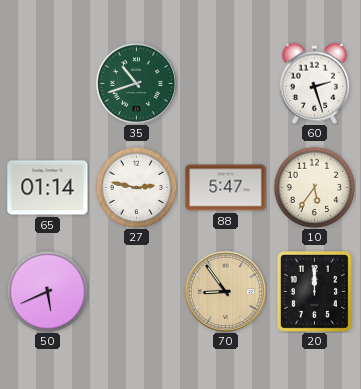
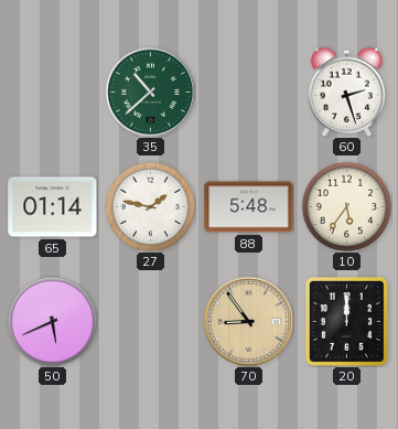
35: 10:42 -> 10:38
27: 2:47 -> 1:47
88: 5:47 -> 5:48
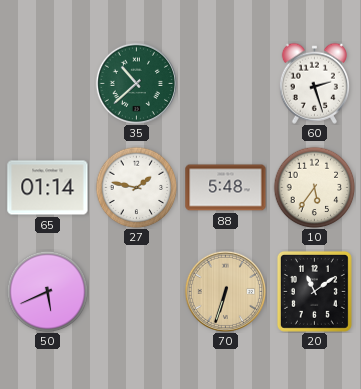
70: 8:54 -> 6:33
20: 12:00 -> 11:09
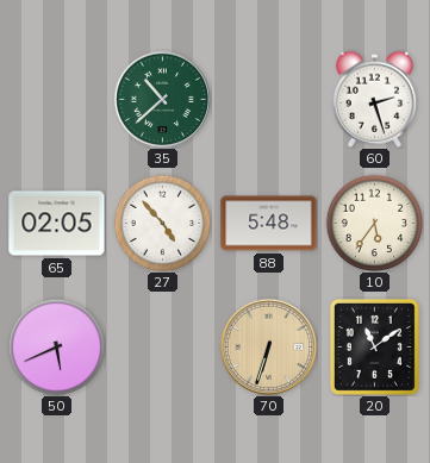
65: 01:14 -> 02:05
27: 1:47 -> 4:53
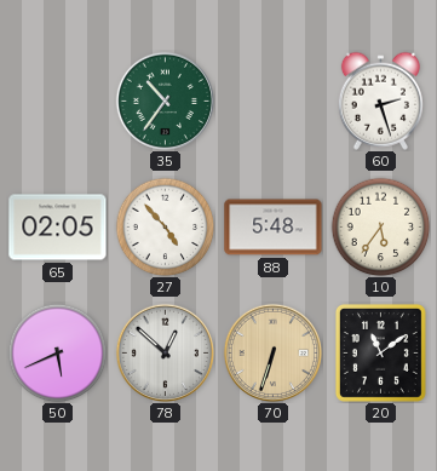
35: 10:38 -> 10:36
78: none -> 12:52
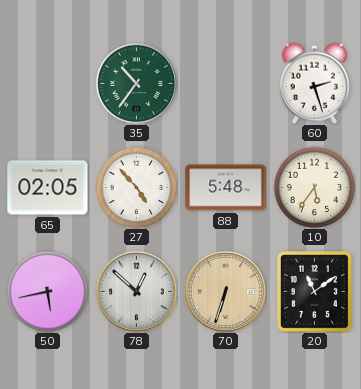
50: 5:41 -> 5:43
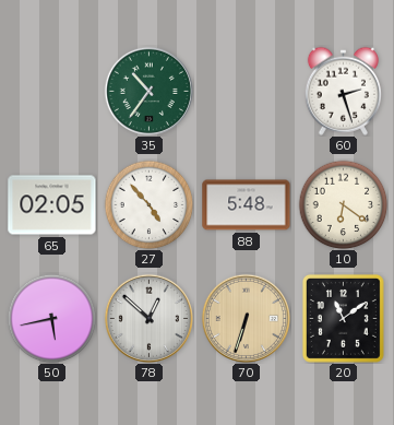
10: 5:36 -> 6:21
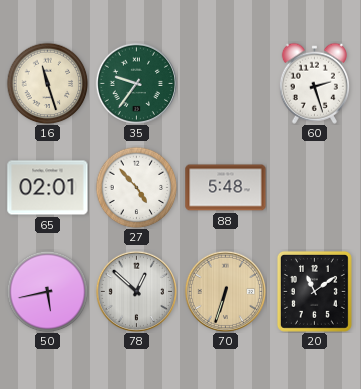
16: none -> 11:27
35: 10:36 -> 9:36
65: 02:05 -> 02:01
10: 6:21 -> none
